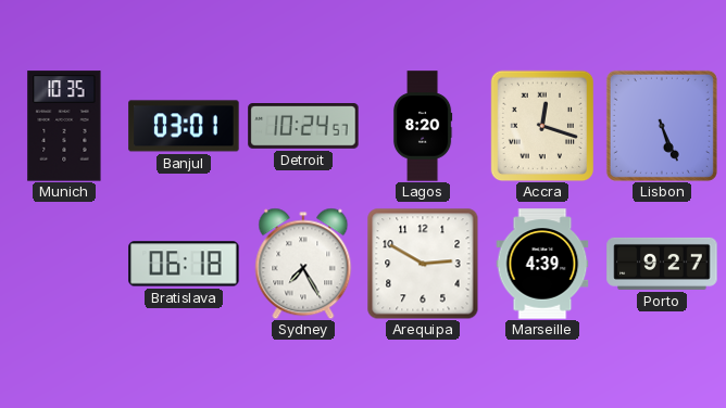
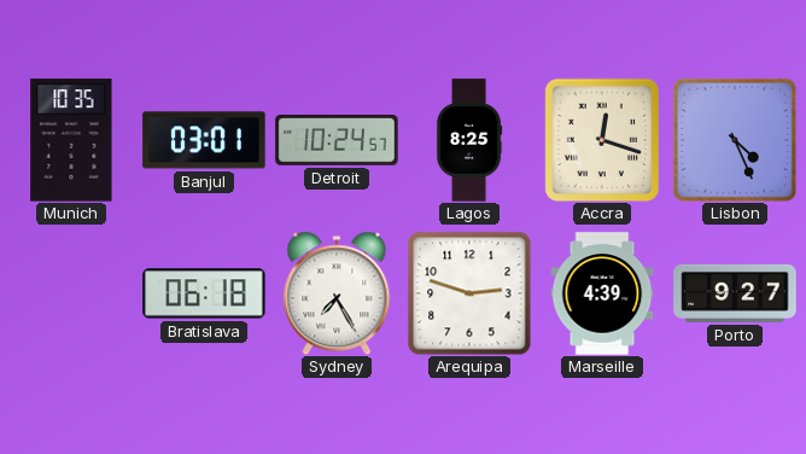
Lagos: 8:20 -> 8:25
Lisbon: 5:26 -> 4:26
Arequipa: 2:50 -> 2:48
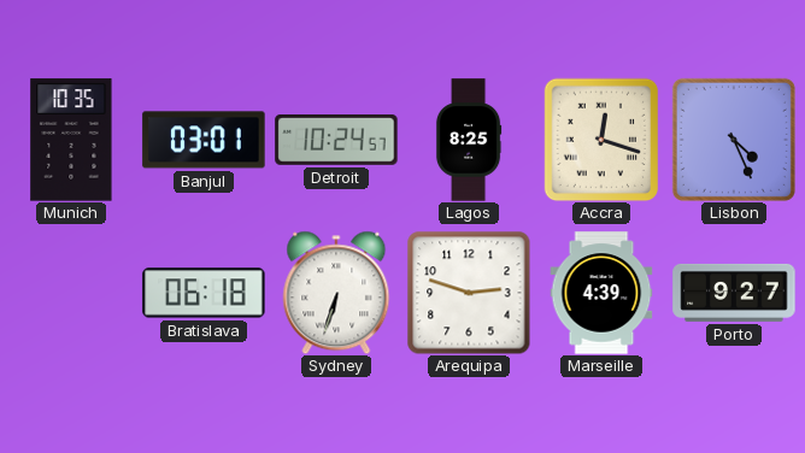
Sydney: 7:25 -> 6:33
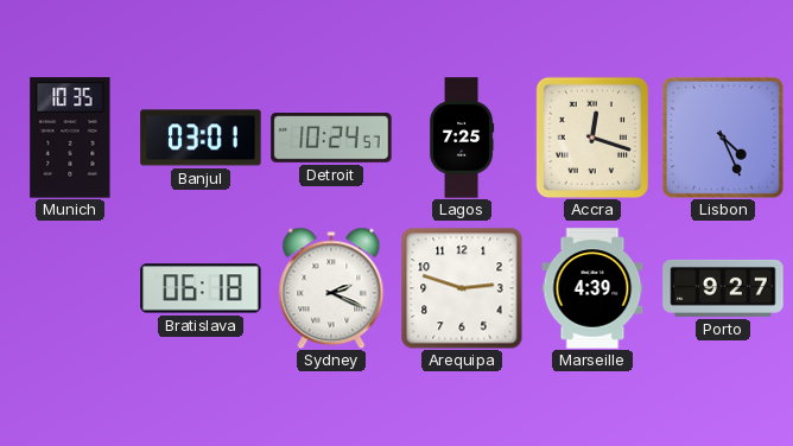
Lagos: 8:25 -> 7:25
Sydney: 6:33 -> 2:19
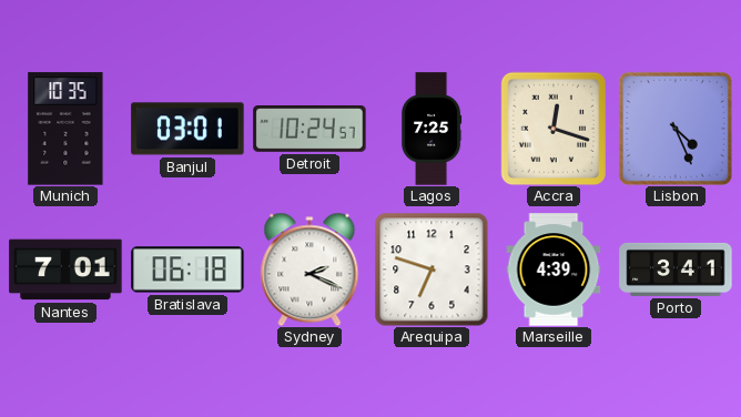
Nantes: none -> 7:01
Arequipa: 2:48 -> 6:48
Porto: 9:27 -> 3:41
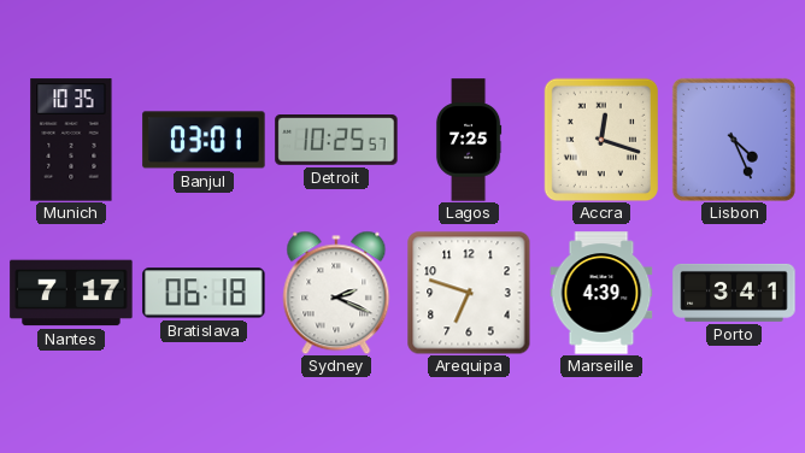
Detroit: 10:24 -> 10:25
Nantes: 7:01 -> 7:17
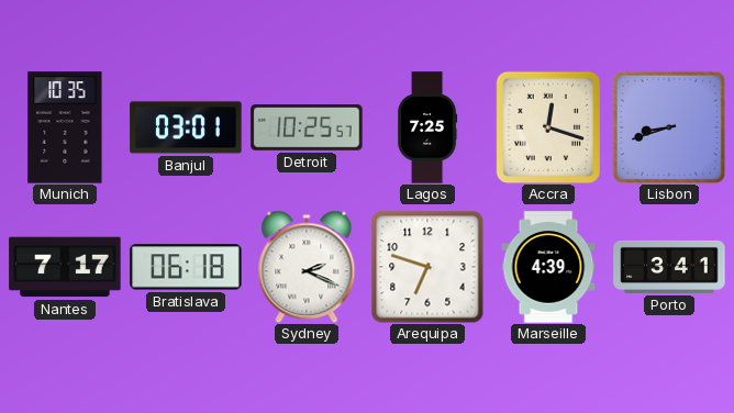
Lisbon: 4:26 -> 8:42
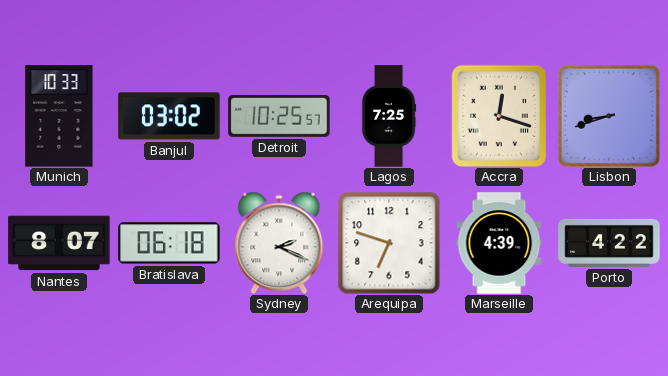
Munich: 10:35 -> 10:33
Banjul: 03:01 -> 03:02
Nantes: 7:17 -> 8:07
Porto: 3:41 -> 4:22
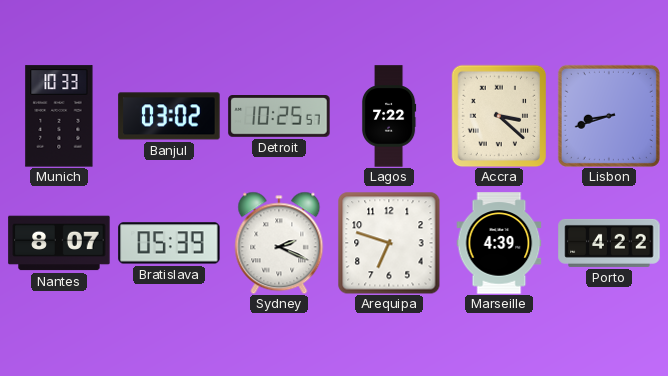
Lagos: 7:25 -> 7:22
Accra: 12:18 -> 3:22
Bratislava: 06:18 -> 05:39
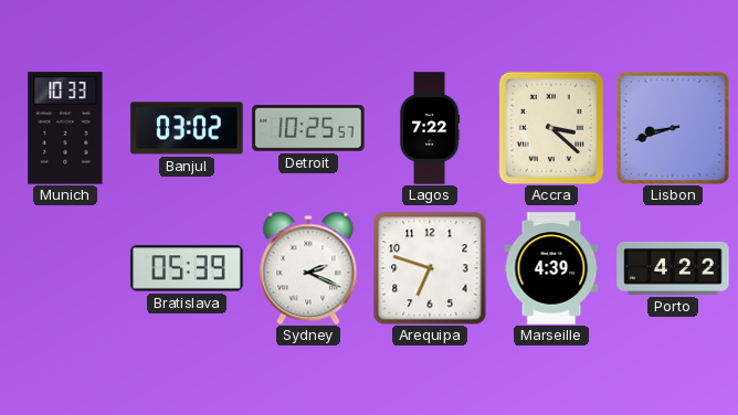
Nantes: 8:07 -> none
